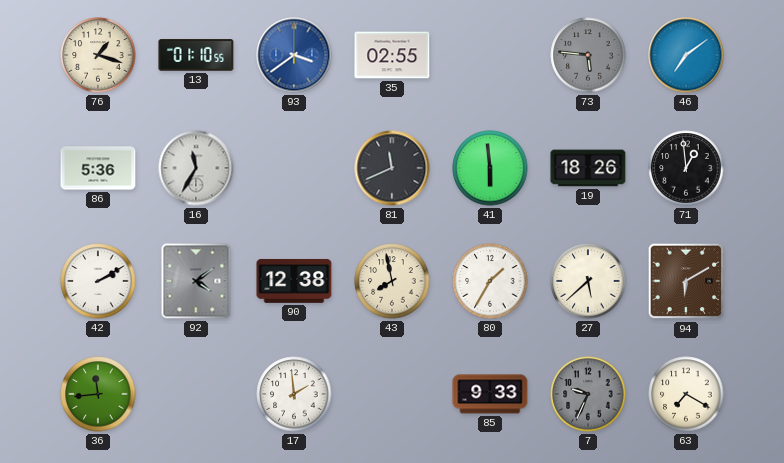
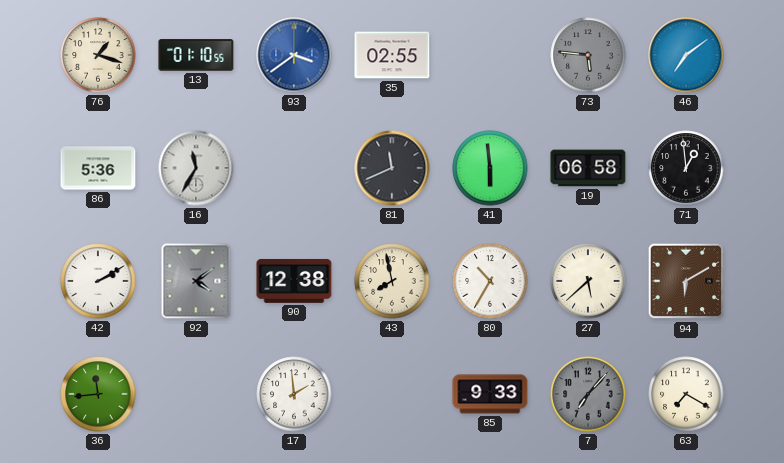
19: 18:26 -> 06:58
80: 1:35 -> 10:35
7: 9:34 -> 7:07
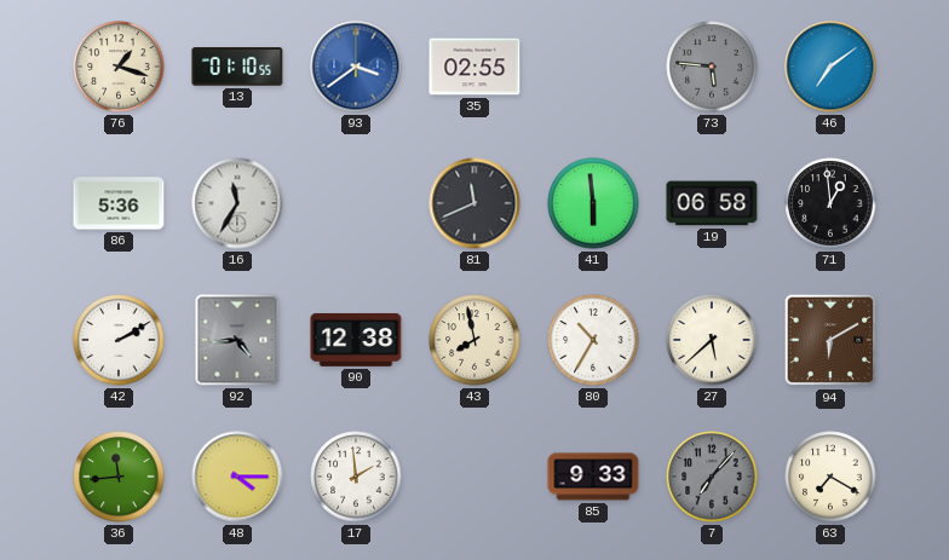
92: 4:09 -> 4:44
48: none -> 4:15
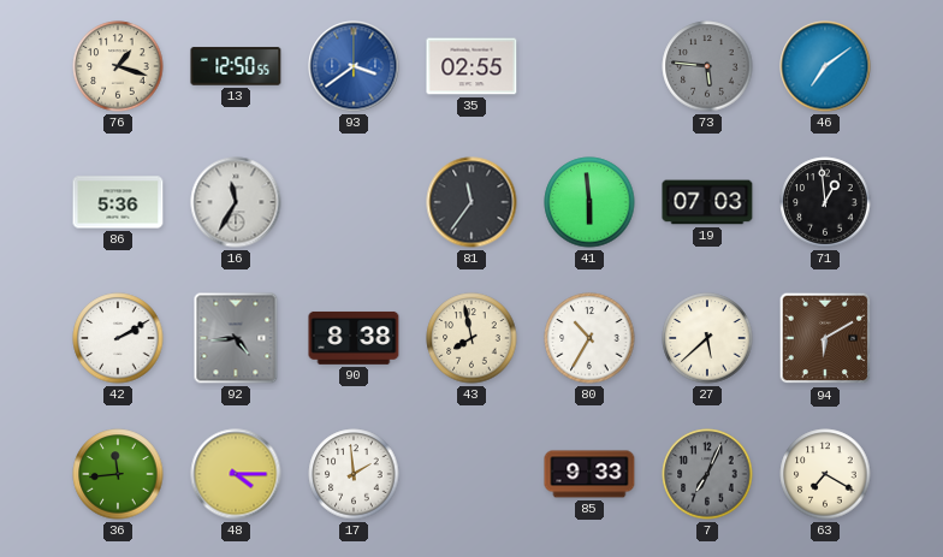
13: 01:10 -> 12:50
81: 11:41 -> 11:36
19: 06:58 -> 07:03
90: 12:38 -> 8:38
7: 7:07 -> 7:04
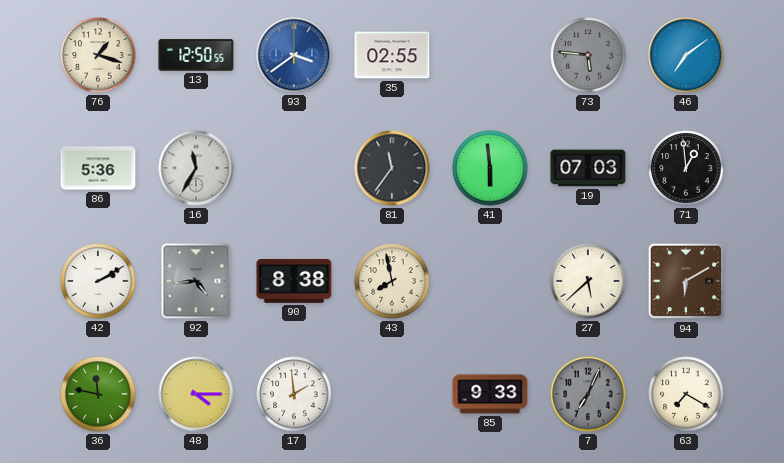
80: 10:35 -> none
36: 11:44 -> 11:47
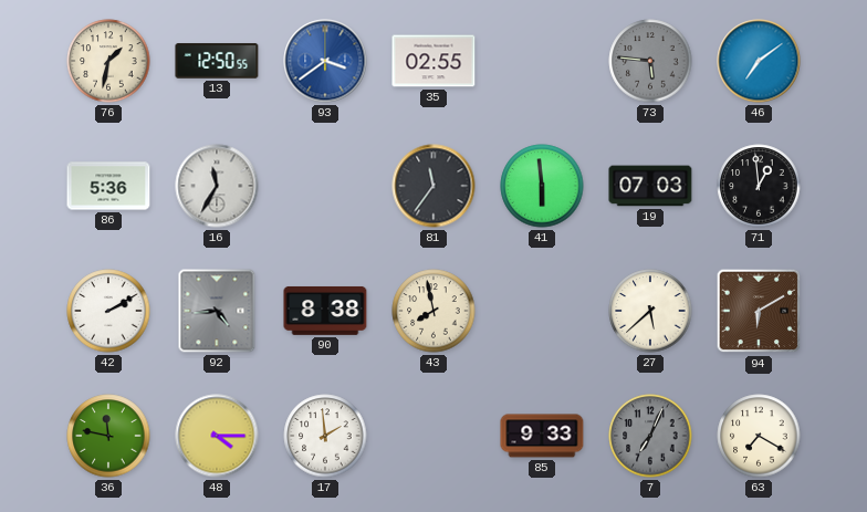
76: 1:18 -> 1:32
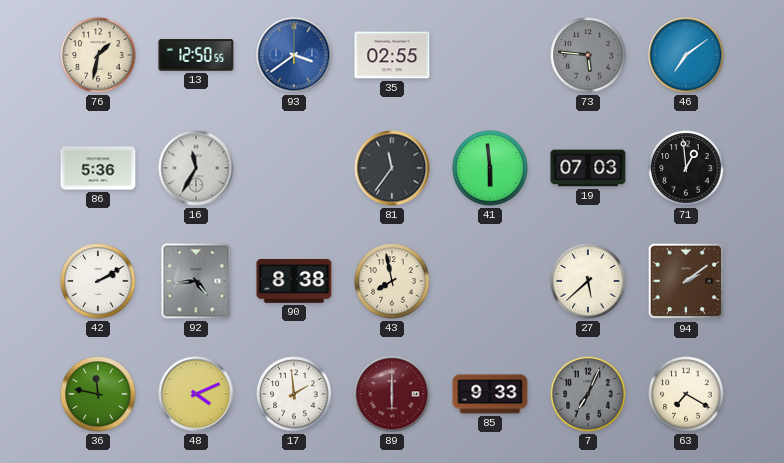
94: 6:10 -> 2:09
48: 4:15 -> 4:11
89: none -> 6:00
